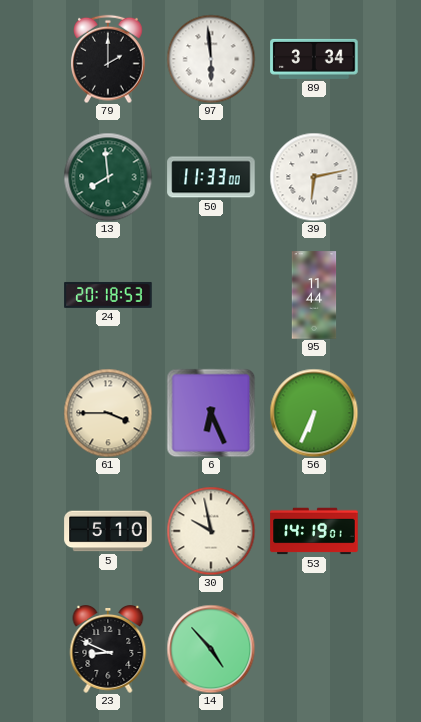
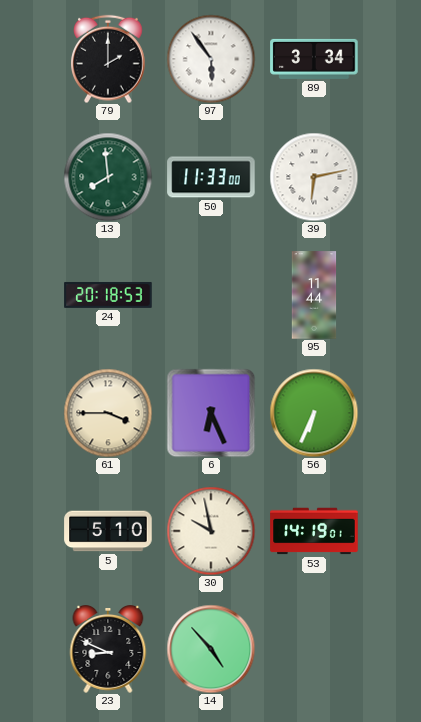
97: 5:59 -> 5:54
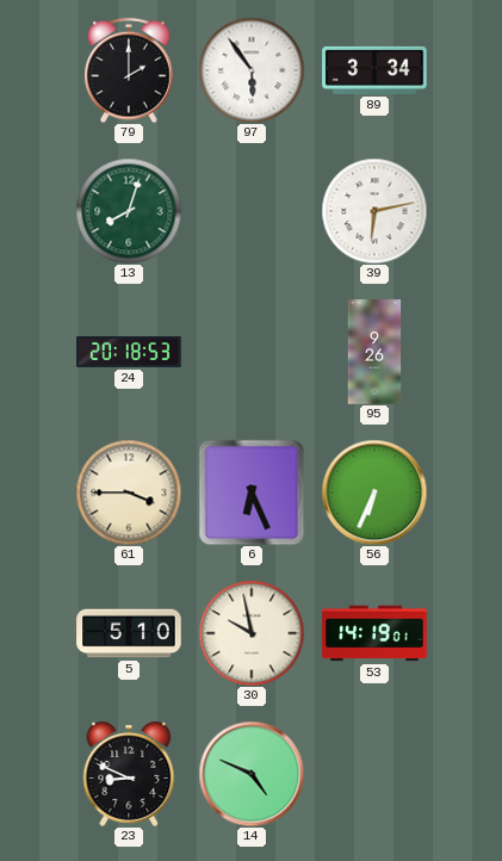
13: 7:59 -> 8:03
50: 11:33 -> none
95: 11:44 -> 9:26
14: 4:53 -> 4:49
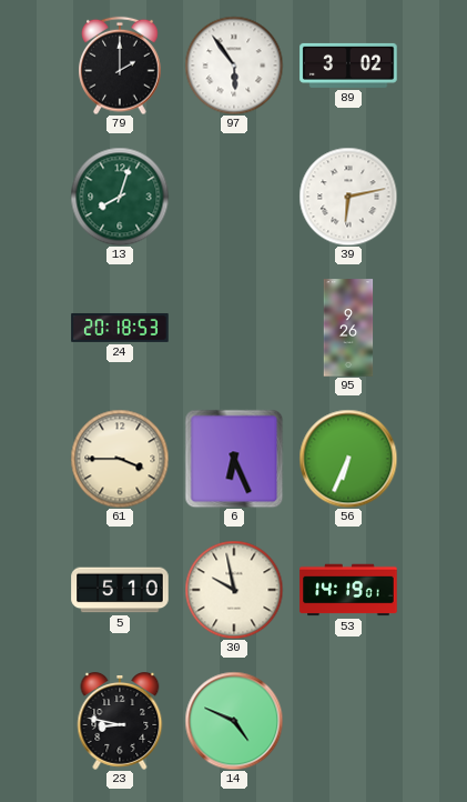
89: 3:34 -> 3:02
23: 8:49 -> 8:47
